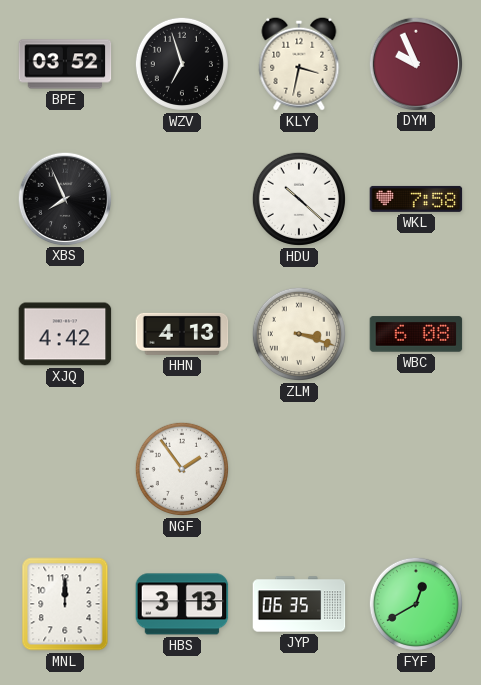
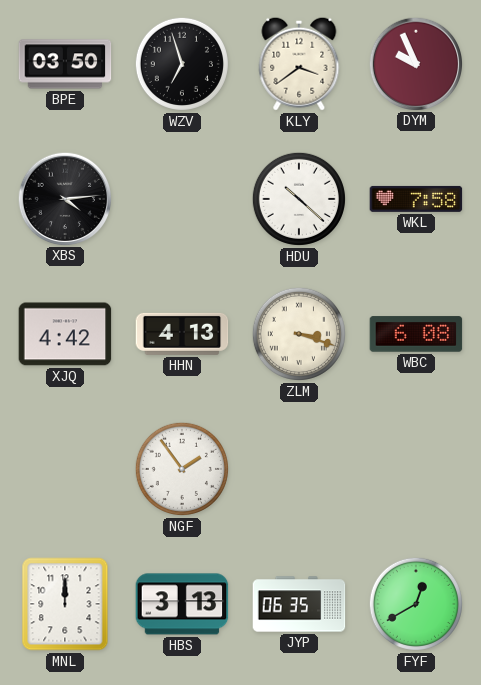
BPE: 03:52 -> 03:50
KLY: 3:32 -> 3:39
XBS: 7:56 -> 4:14
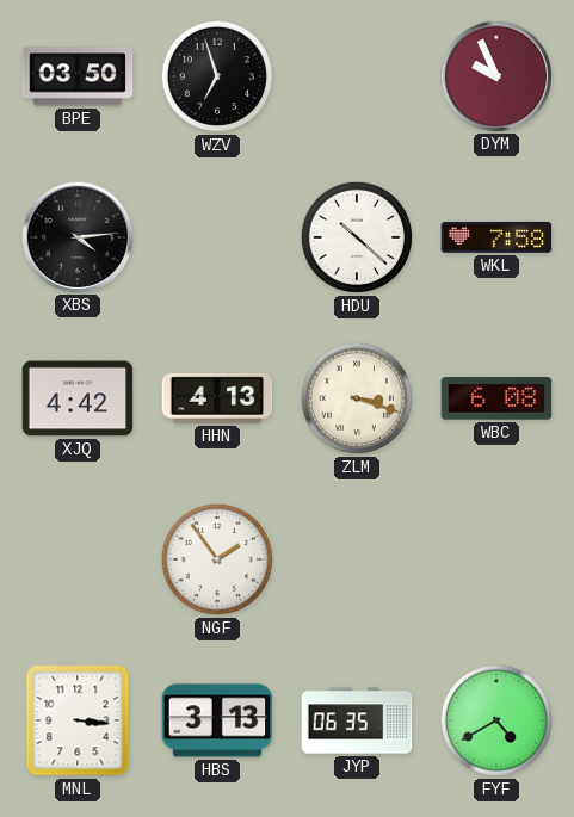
KLY: 3:39 -> none
MNL: 12:00 -> 3:16
FYF: 12:40 -> 4:40
